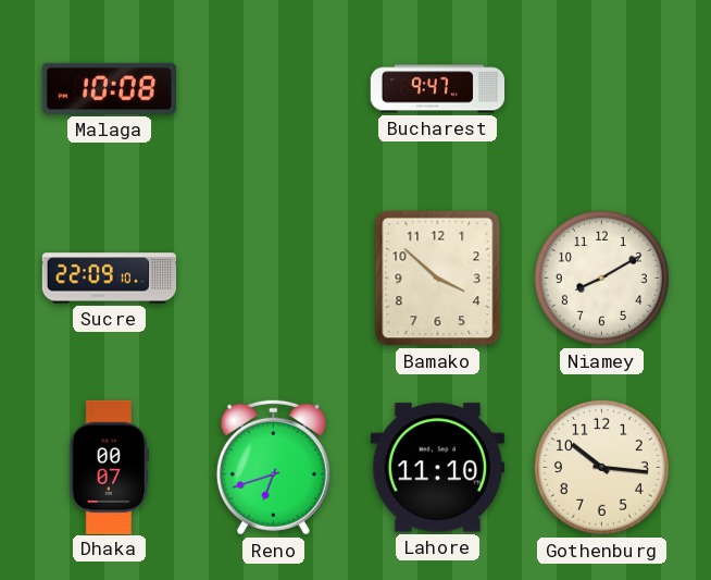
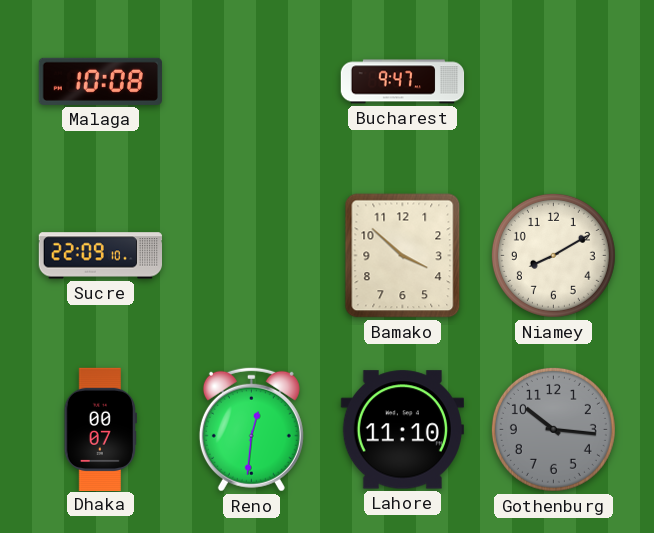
Reno: 6:42 -> 12:31
Gothenburg dial: cream -> grey
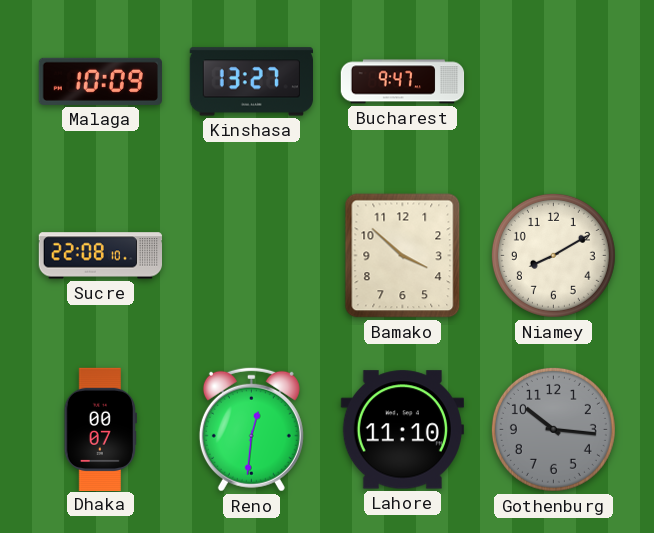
Malaga: 10:08 -> 10:09
Kinshasa: none -> 13:27
Sucre: 22:09 -> 22:08
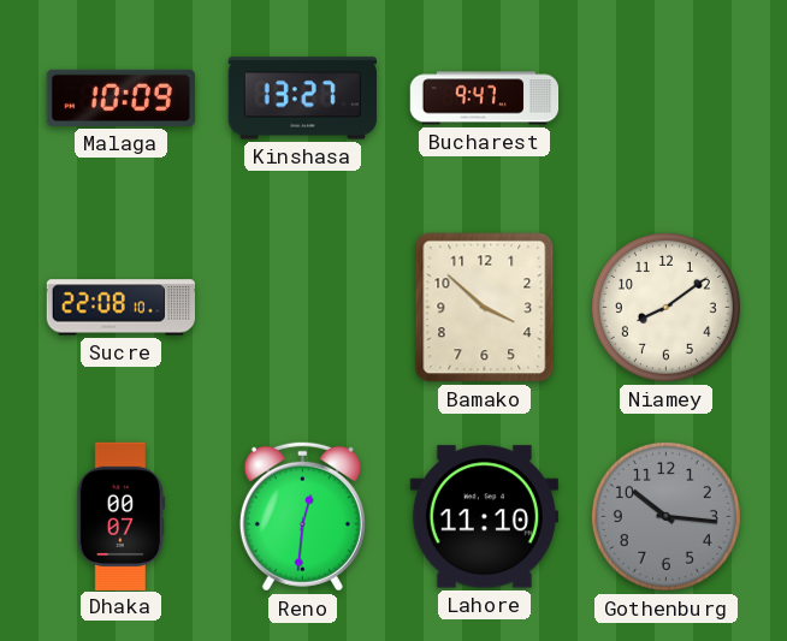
Niamey: 8:10 -> 8:09
